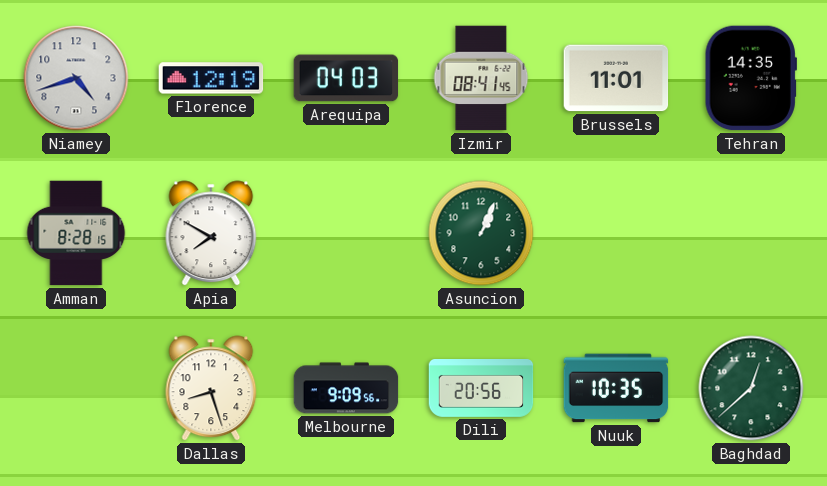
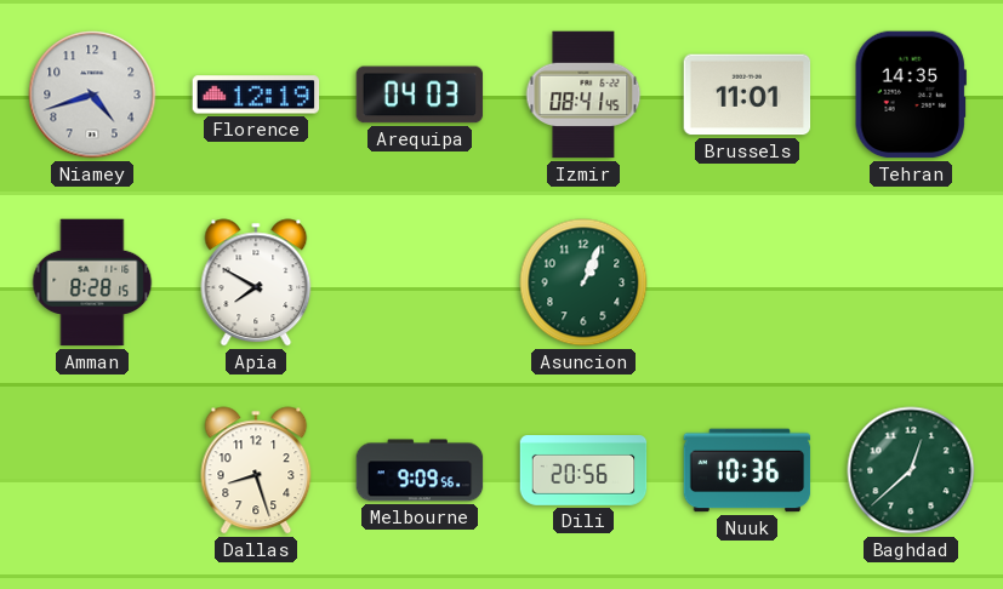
Nuuk: 10:35 -> 10:36
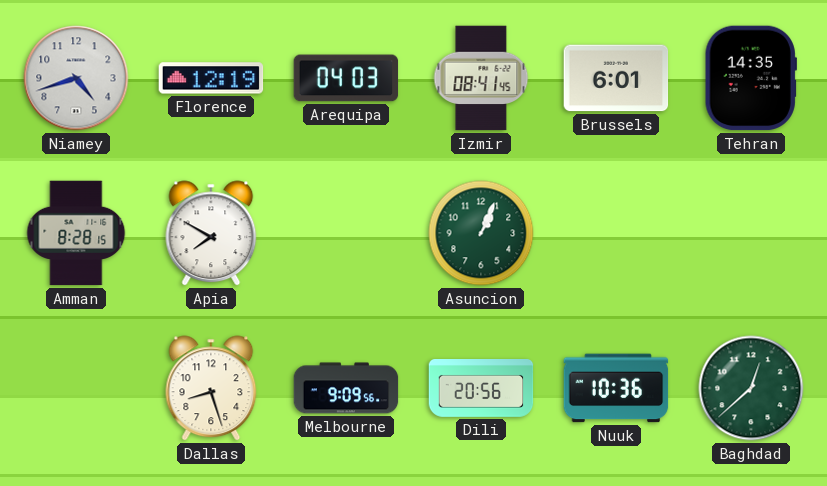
Brussels: 11:01 -> 6:01
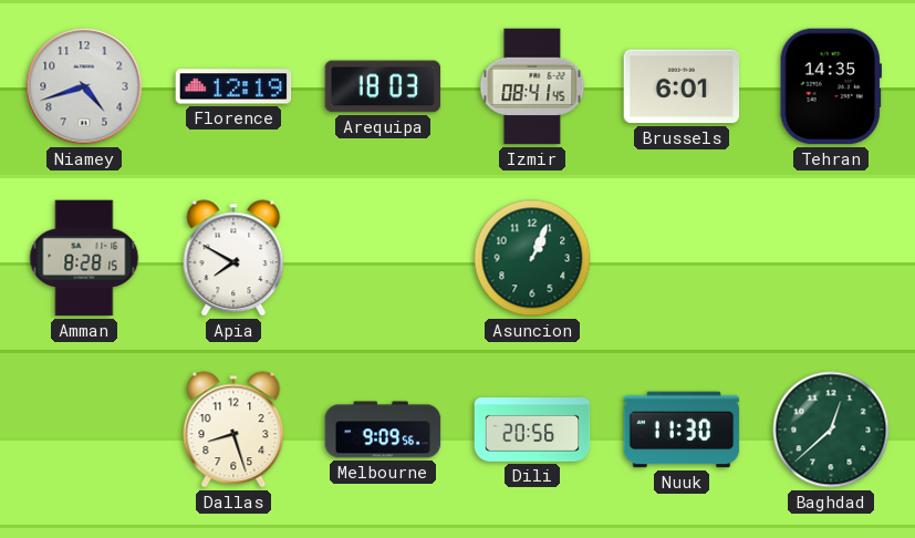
Arequipa: 04:03 -> 18:03
Nuuk: 10:36 -> 11:30
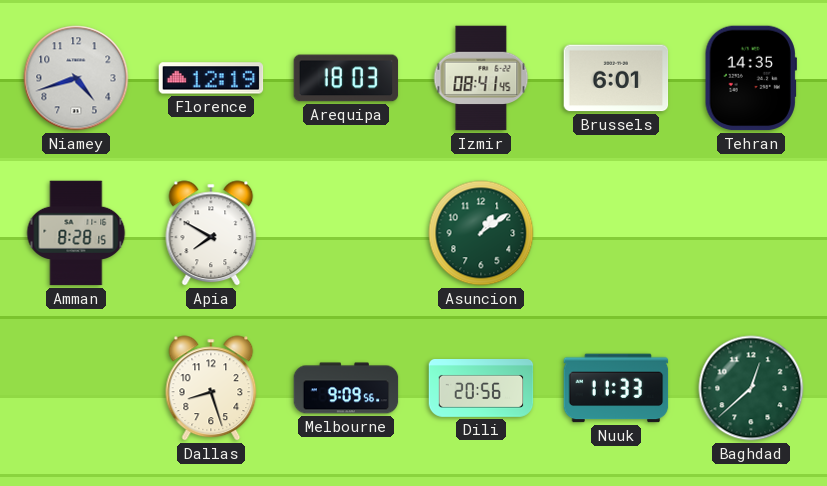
Asuncion: 1:04 -> 1:09
Nuuk: 11:30 -> 11:33
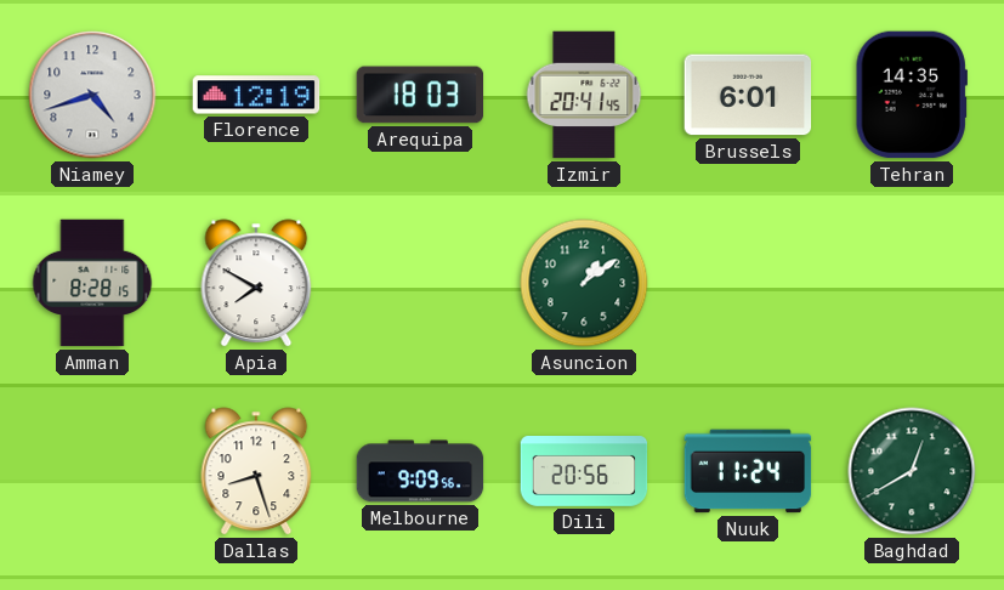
Izmir: 08:41 -> 20:41
Nuuk: 11:33 -> 11:24
Baghdad: 12:38 -> 12:40
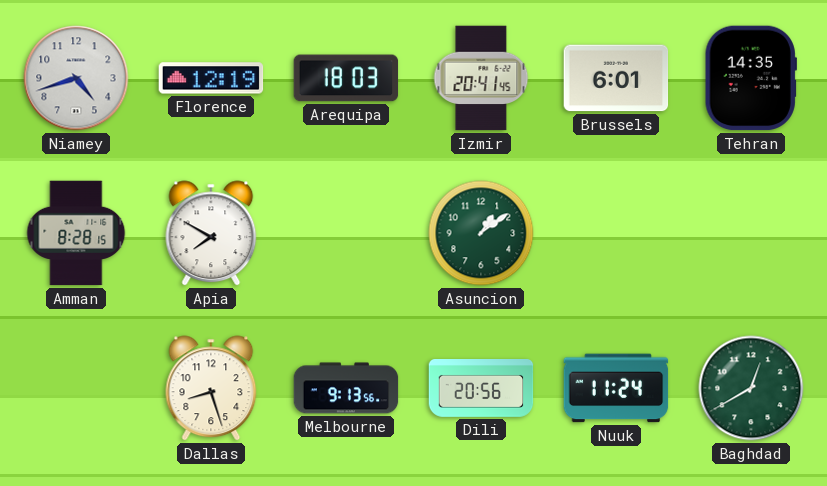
Melbourne: 9:09 -> 9:13
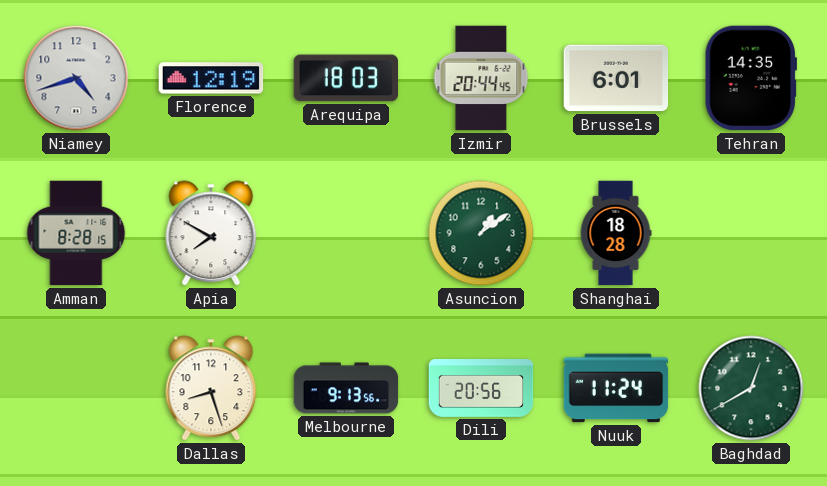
Izmir: 20:41 -> 20:44
Shanghai: none -> 18:28
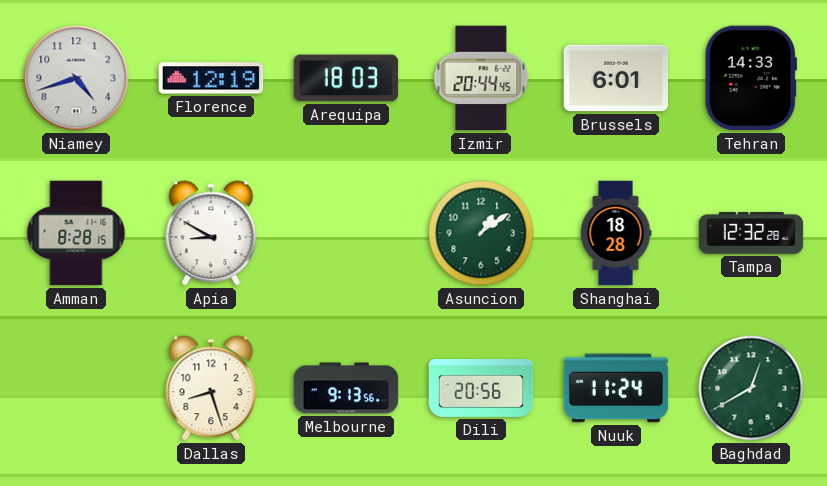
Tehran: 14:35 -> 14:33
Apia: 7:50 -> 8:50
Tampa: none -> 12:32
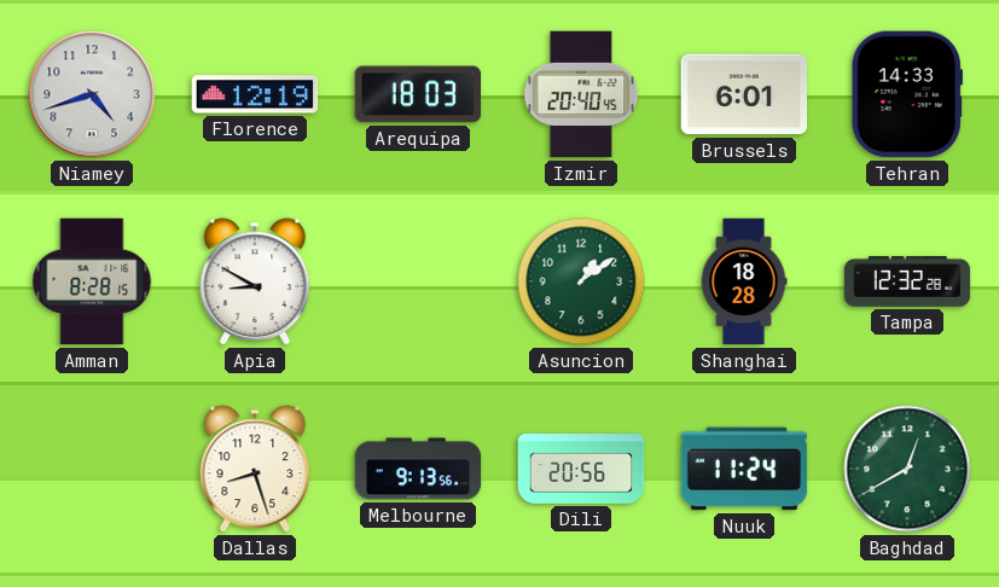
Izmir: 20:44 -> 20:40
